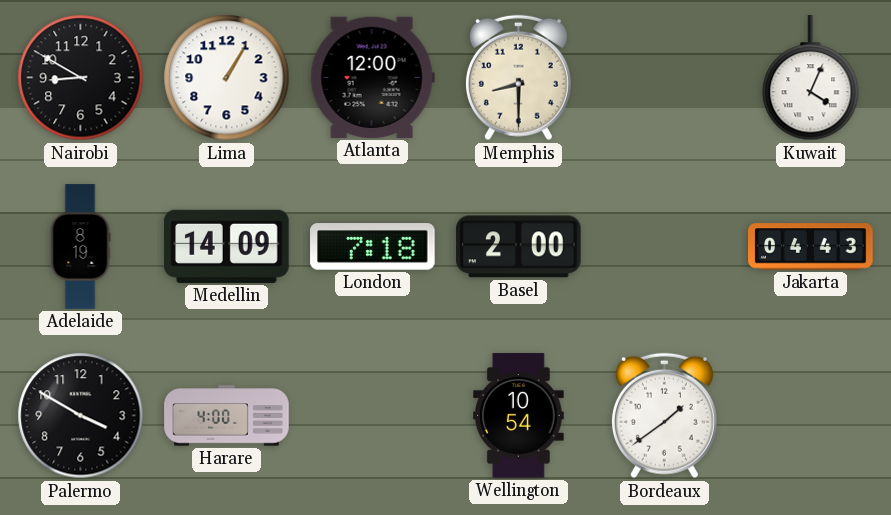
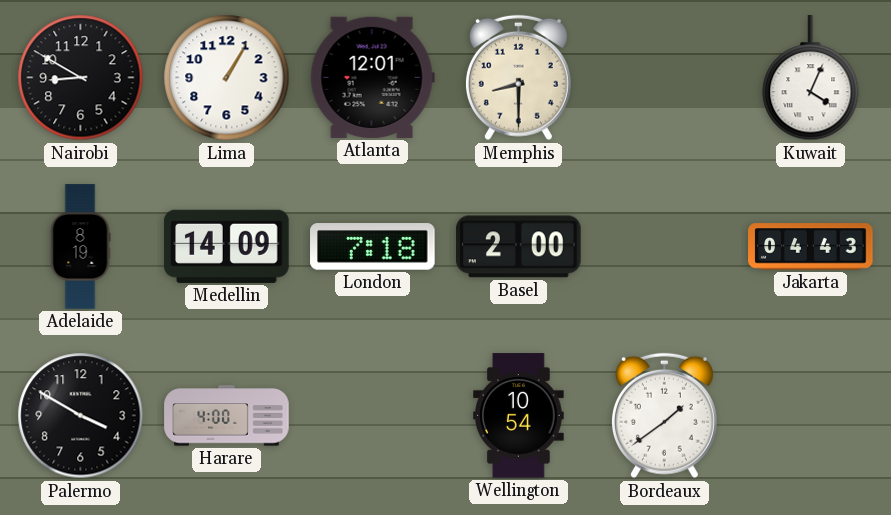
Atlanta: 12:00 -> 12:01
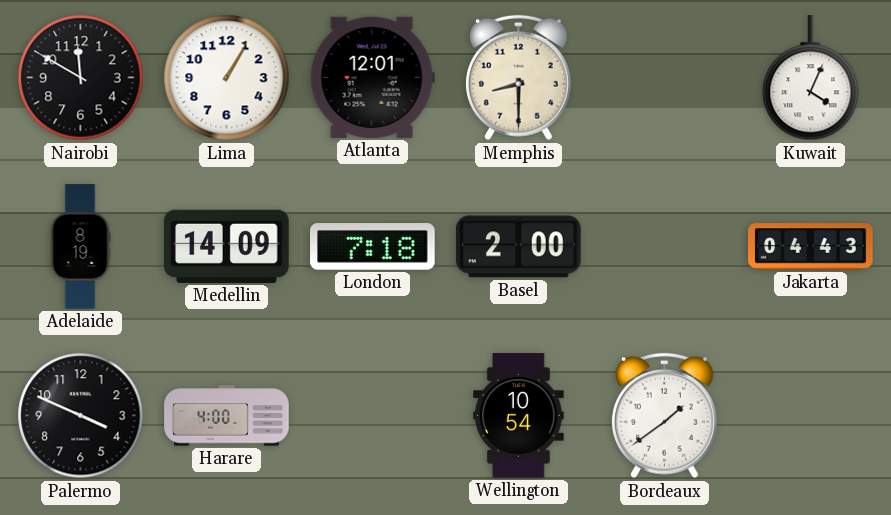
Nairobi: 8:50 -> 11:50
Palermo: 3:50 -> 3:49
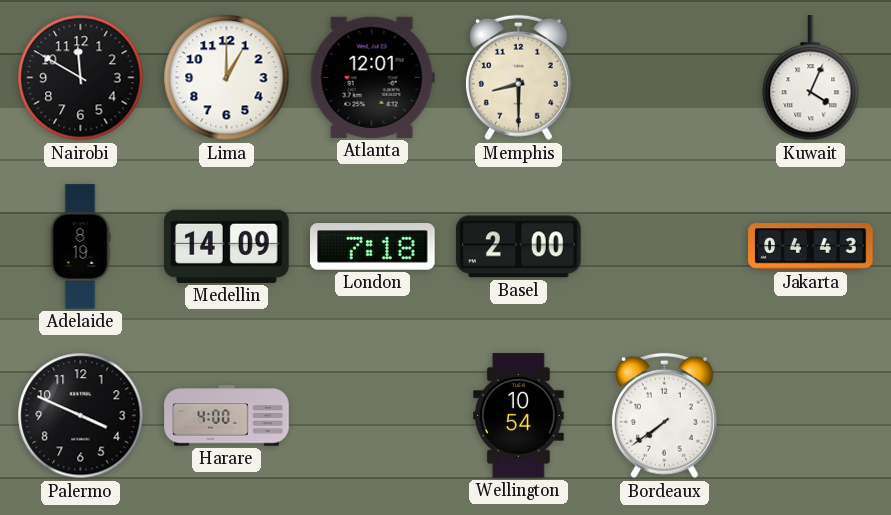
Lima: 1:05 -> 1:00
Bordeaux: 1:39 -> 7:39
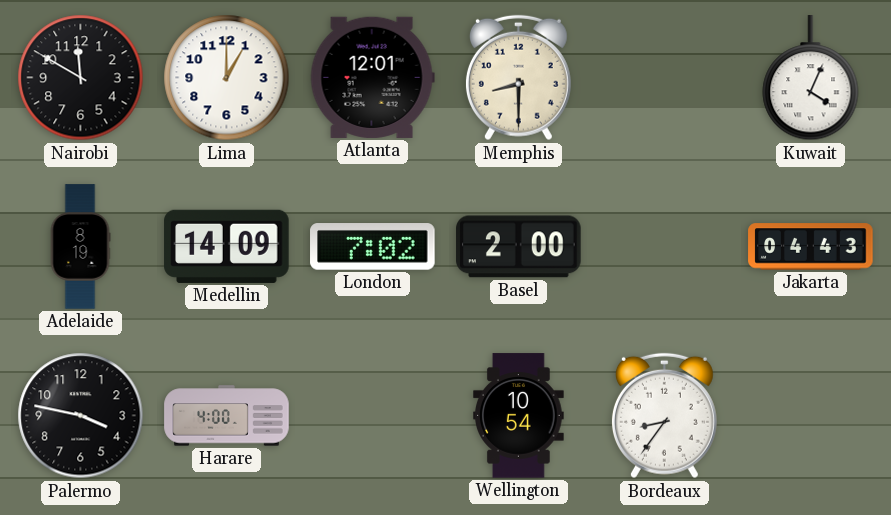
London: 7:18 -> 7:02
Palermo: 3:49 -> 3:47
Bordeaux: 7:39 -> 8:36
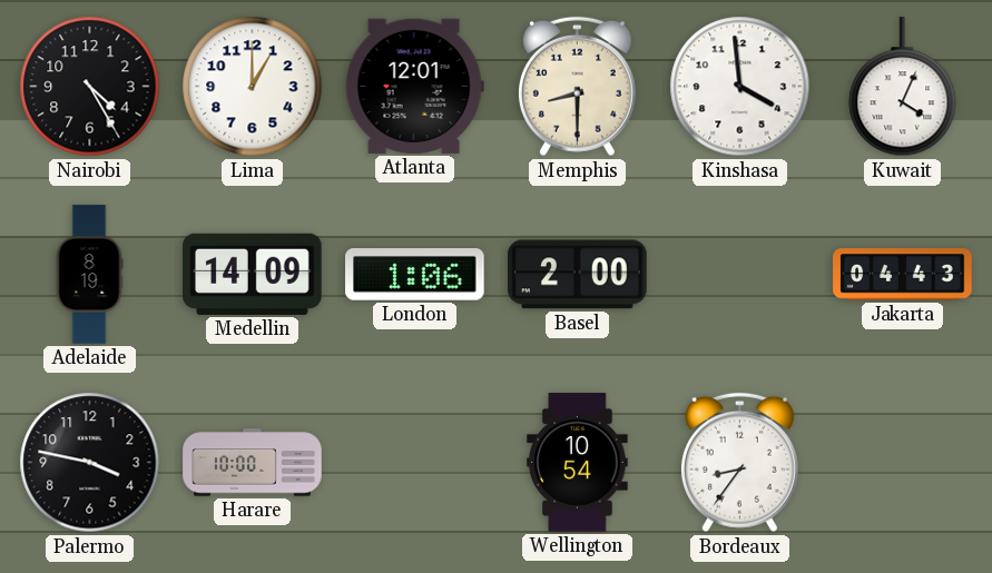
Nairobi: 11:50 -> 4:25
Kinshasa: none -> 3:59
London: 7:02 -> 1:06
Harare: 4:00 -> 10:00
